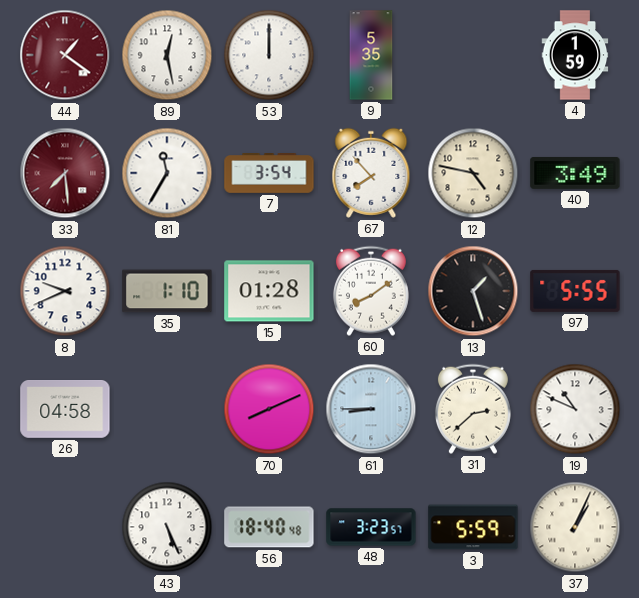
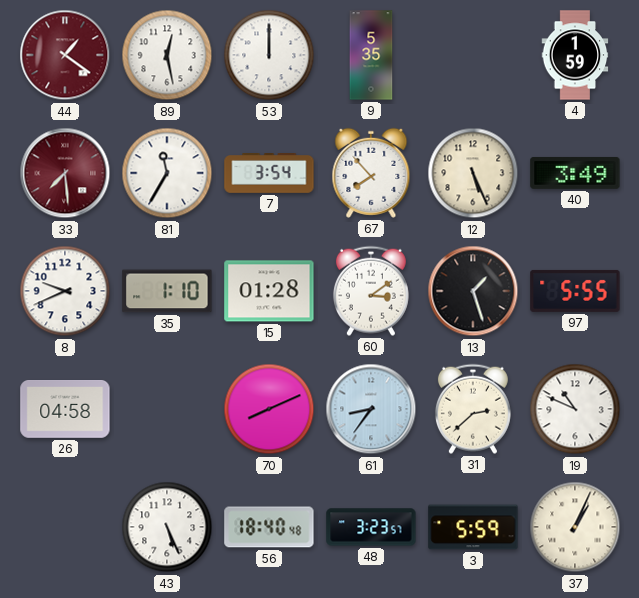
12: 4:47 -> 5:26
60: 8:09 -> 3:09
61: 8:45 -> 8:36
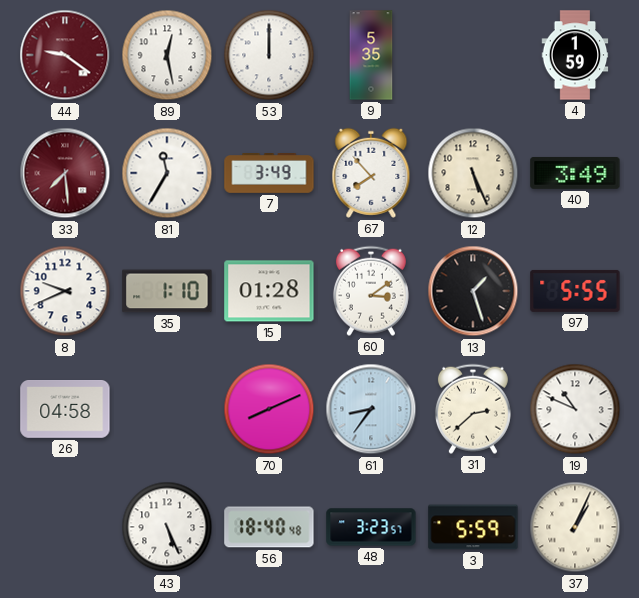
44: 1:21 -> 9:21
7: 3:54 -> 3:49
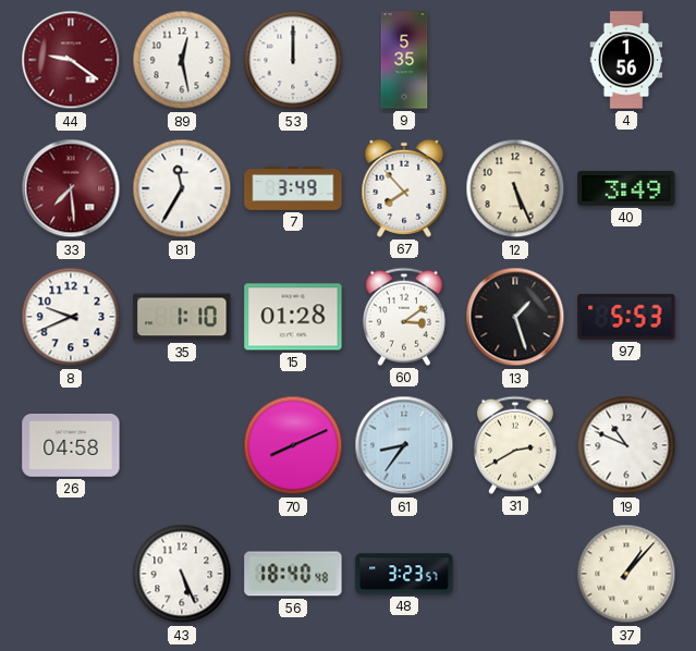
4: 1:59 -> 1:56
97: 5:55 -> 5:53
31: 2:38 -> 2:40
3: 5:59 -> none
37: 1:04 -> 1:07
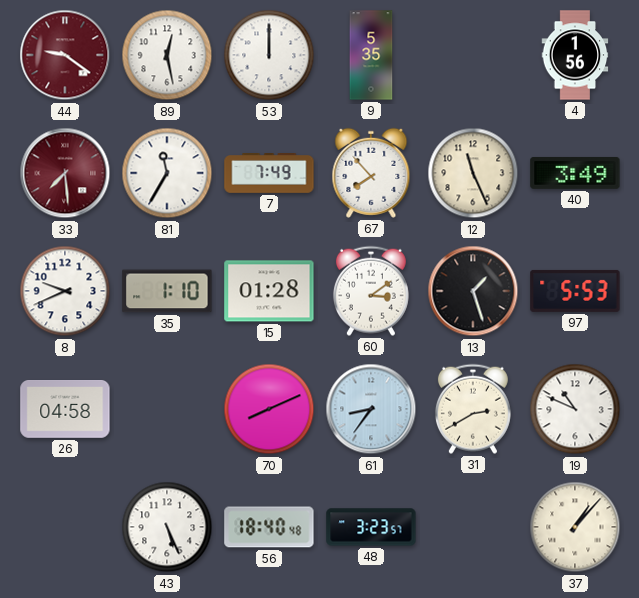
7: 3:49 -> 7:49
12: 5:26 -> 11:26
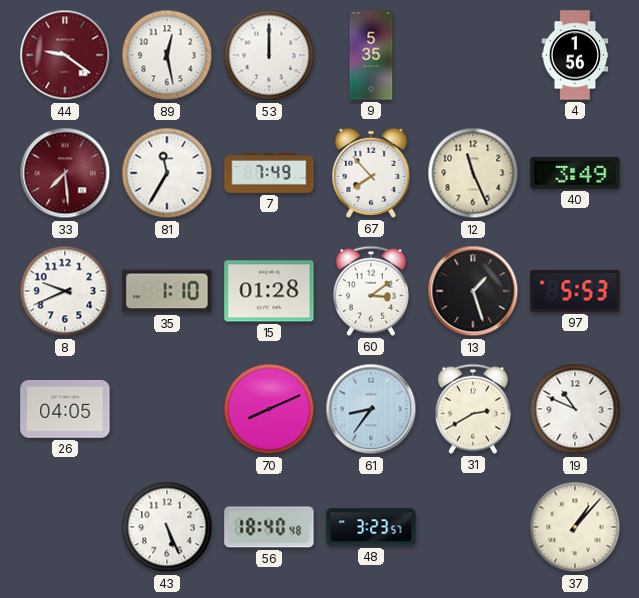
26: 04:58 -> 04:05
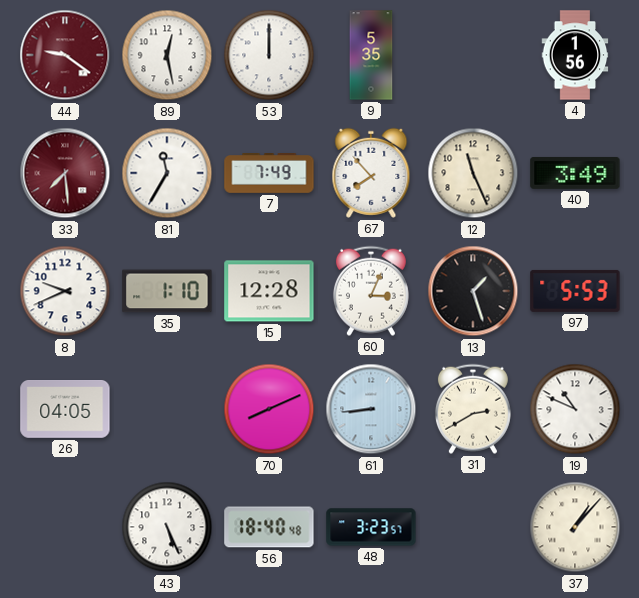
15: 01:28 -> 12:28
60: 3:09 -> 3:04
61: 8:36 -> 8:44
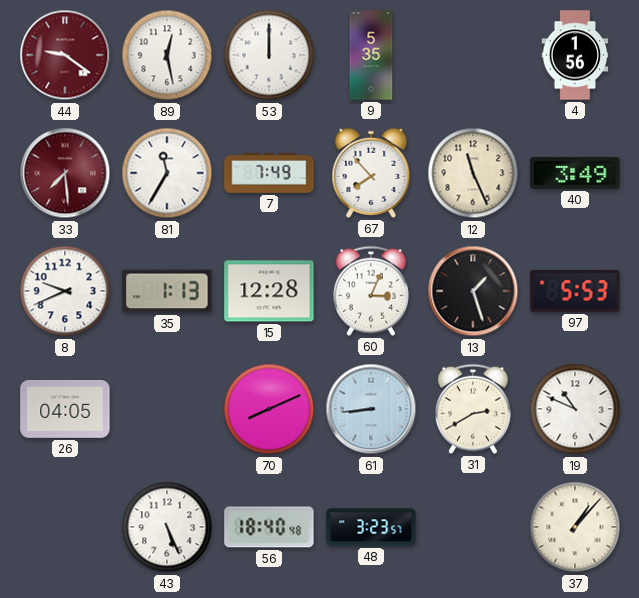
35: 1:10 -> 1:13
